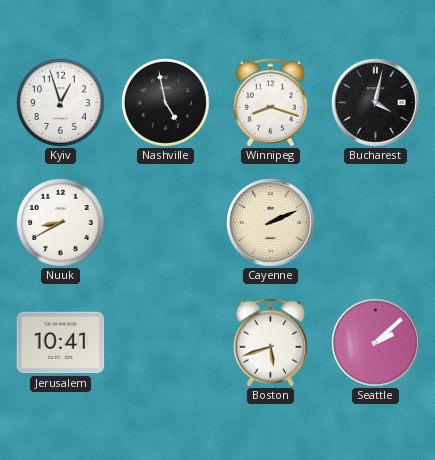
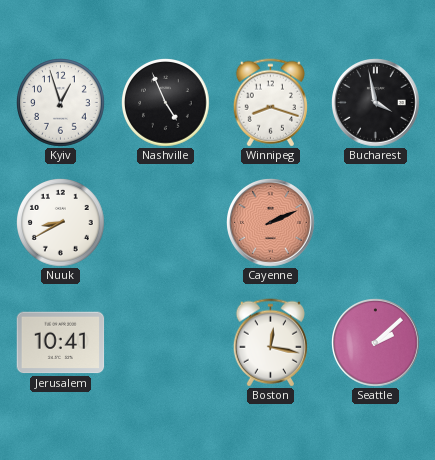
Nashville: 4:58 -> 4:56
Bucharest: 4:02 -> 3:58
Cayenne dial: cream -> salmon
Boston: 5:42 -> 12:17
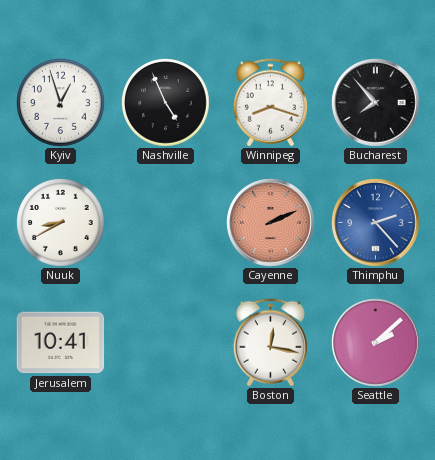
Bucharest: 3:58 -> 7:53
Thimphu: none -> 2:23
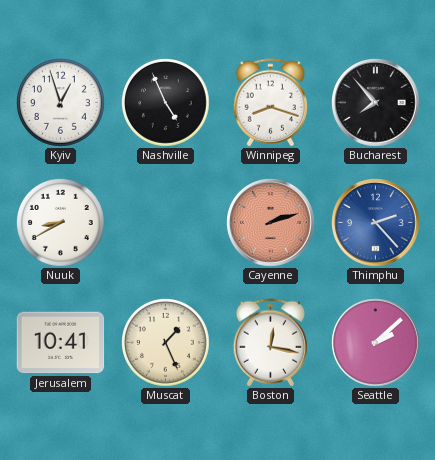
Cayenne: 2:11 -> 2:12
Muscat: none -> 1:26
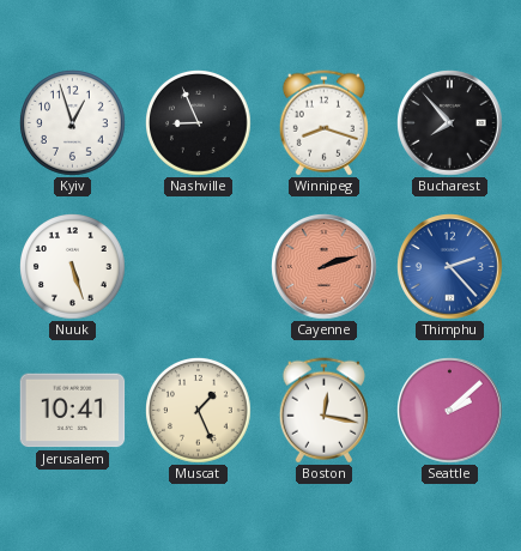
Nashville: 4:56 -> 8:56
Nuuk: 8:40 -> 5:27
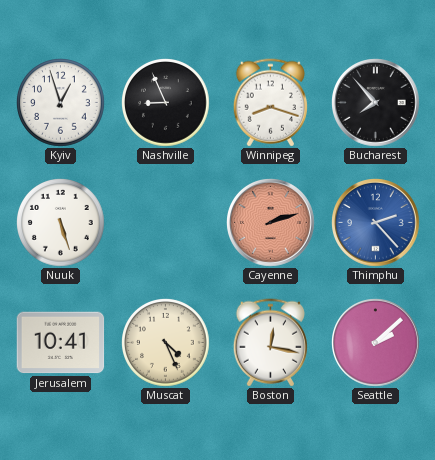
Muscat: 1:26 -> 4:26
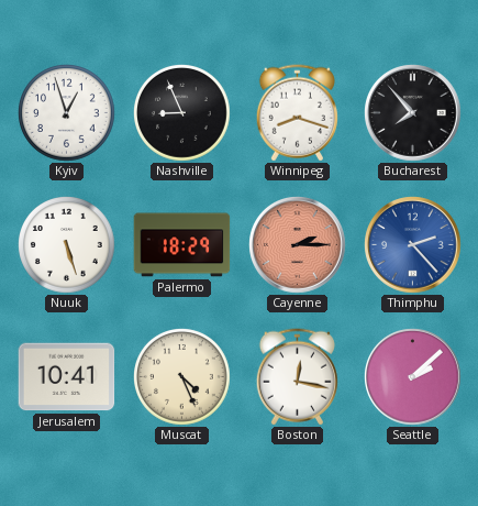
Palermo: none -> 18:29
Cayenne: 2:12 -> 2:15
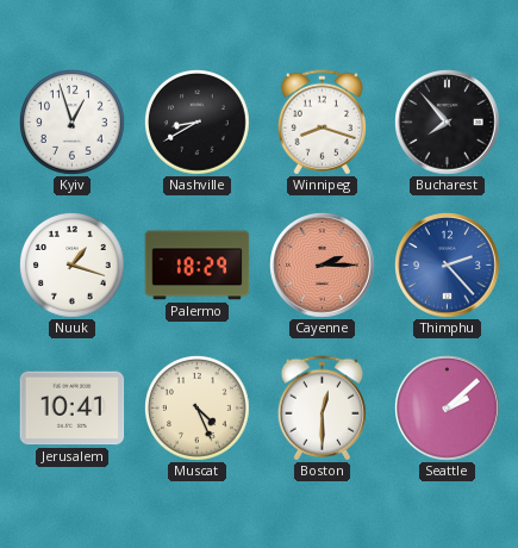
Nashville: 8:56 -> 8:40
Nuuk: 5:27 -> 1:18
Boston: 12:17 -> 12:30
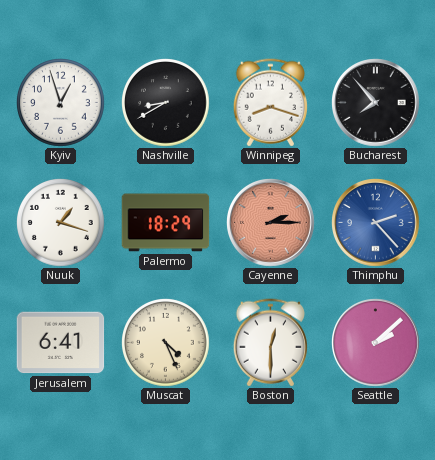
Jerusalem: 10:41 -> 6:41
